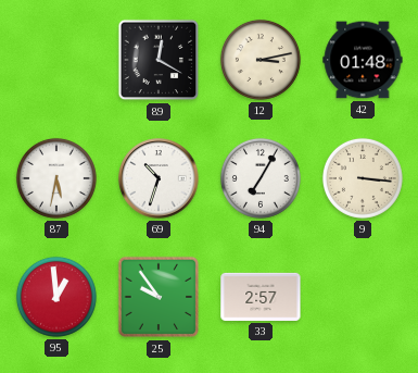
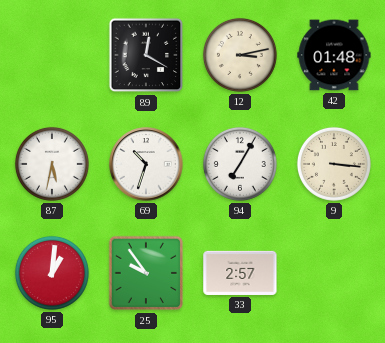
95: 12:59 -> 1:01
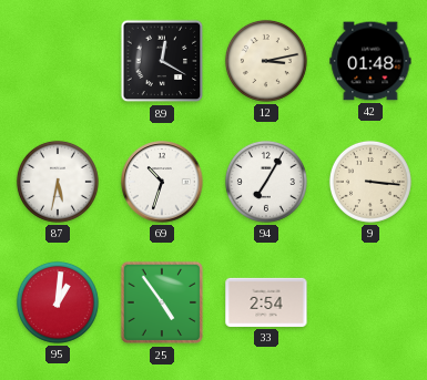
25: 9:54 -> 4:54
33: 2:57 -> 2:54
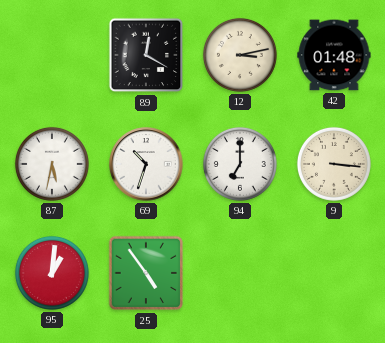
94: 7:05 -> 7:00
33: 2:54 -> none
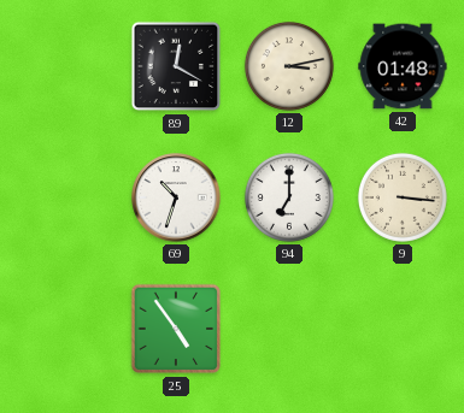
87: 5:32 -> none
95: 1:01 -> none
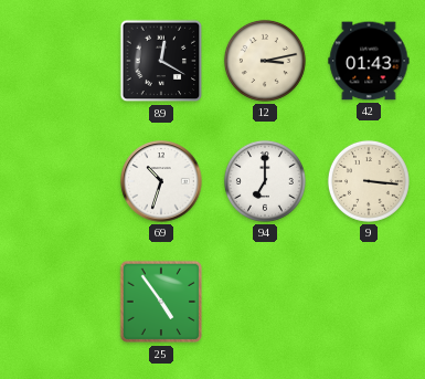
42: 01:48 -> 01:43
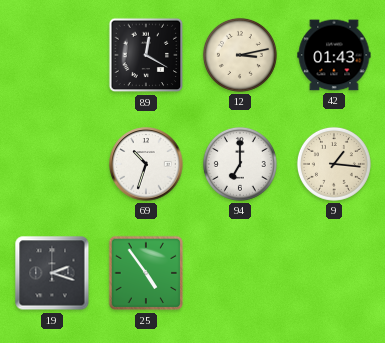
9: 3:16 -> 1:16
19: none -> 2:18
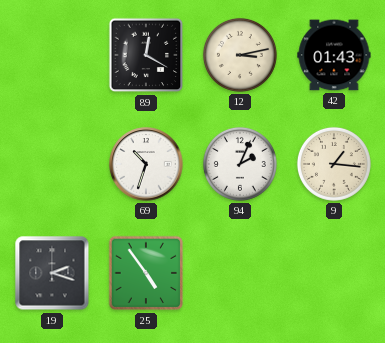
94: 7:00 -> 2:04
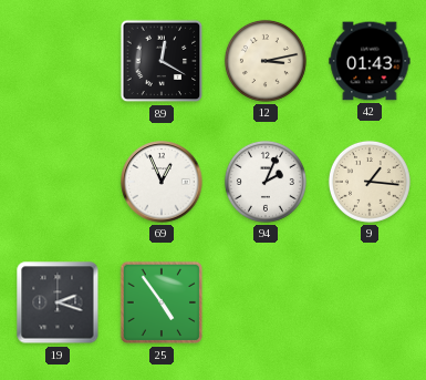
69: 10:33 -> 12:56
